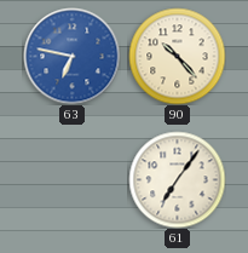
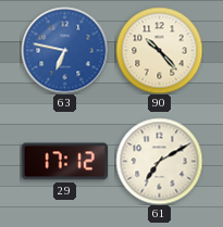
29: none -> 17:12
61: 7:06 -> 7:10
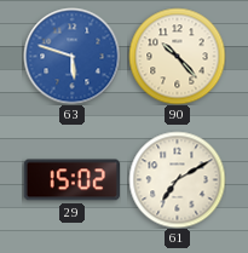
63: 6:47 -> 5:48
29: 17:12 -> 15:02
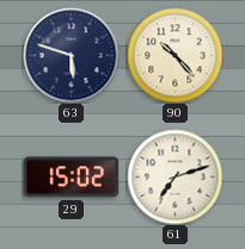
63 dial: blue -> navy
61: 7:10 -> 7:12
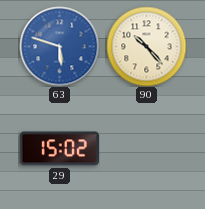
63 dial: navy -> blue
61: 7:12 -> none
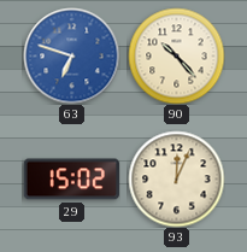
63: 5:48 -> 6:48
93: none -> 12:04
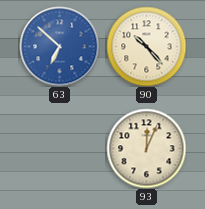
63: 6:48 -> 6:52
29: 15:02 -> none
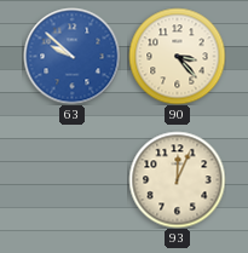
63: 6:52 -> 9:52
90: 10:23 -> 3:23
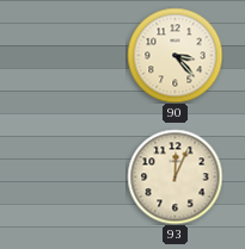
63: 9:52 -> none
